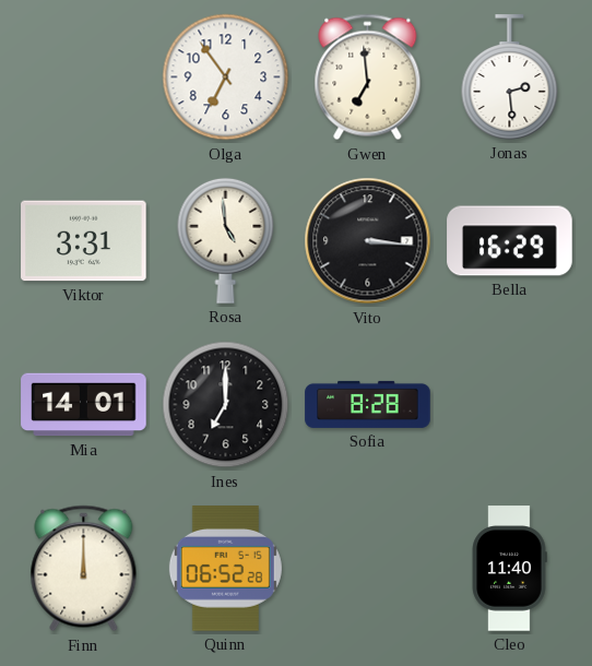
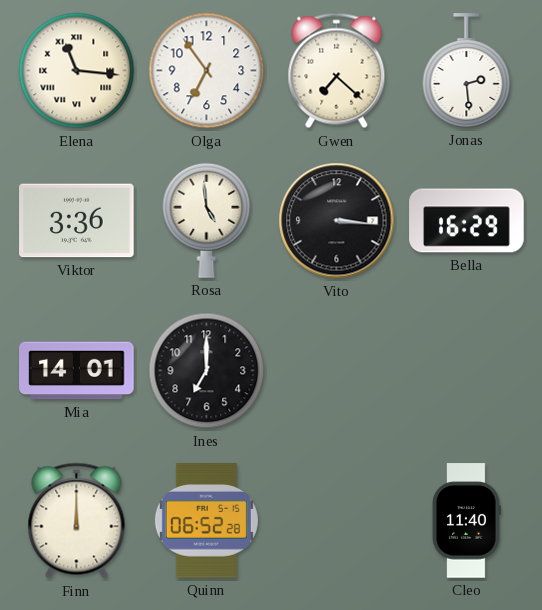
Elena: none -> 11:16
Gwen: 6:59 -> 7:22
Viktor: 3:31 -> 3:36
Sofia: 8:28 -> none
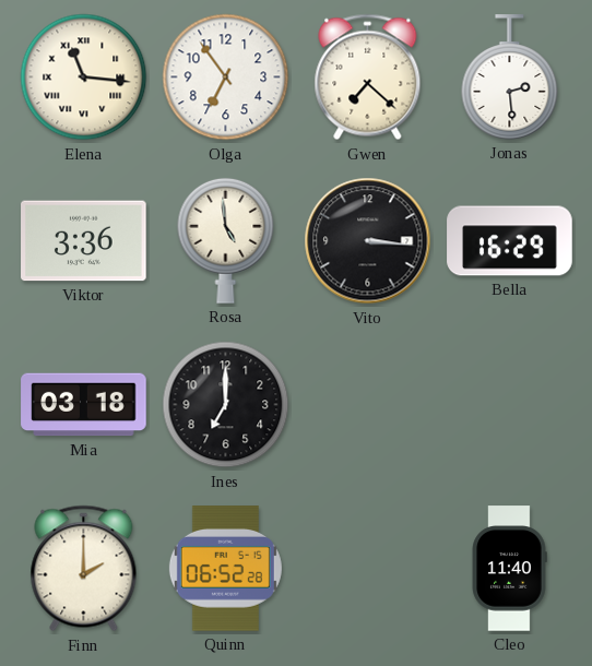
Mia: 14:01 -> 03:18
Finn: 12:00 -> 2:00
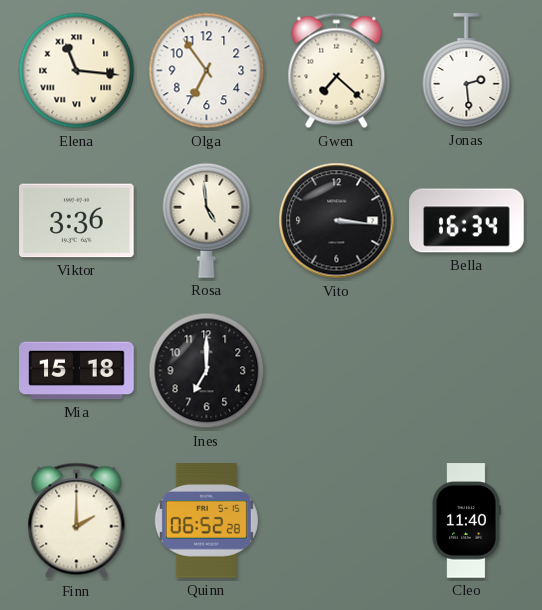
Bella: 16:29 -> 16:34
Mia: 03:18 -> 15:18
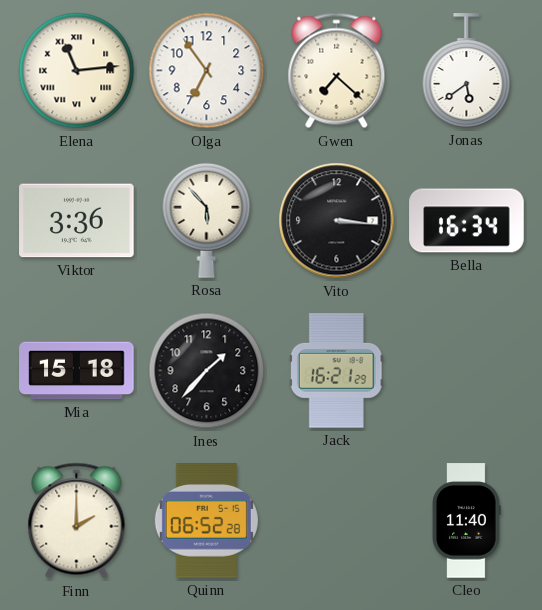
Elena: 11:16 -> 11:14
Jonas: 2:29 -> 5:39
Rosa: 4:59 -> 5:53
Ines: 7:00 -> 1:37
Jack: none -> 16:21
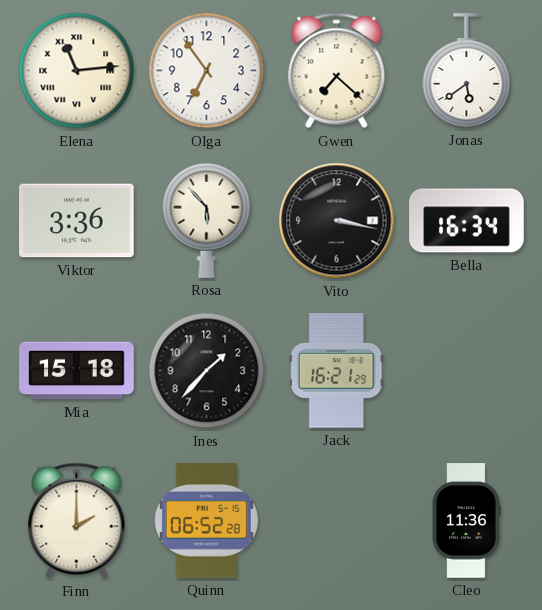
Vito: 3:16 -> 3:17
Cleo: 11:40 -> 11:36
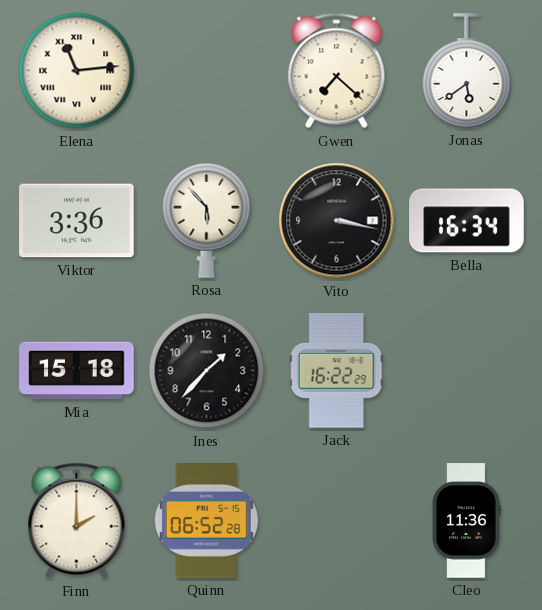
Olga: 6:54 -> none
Jack: 16:21 -> 16:22
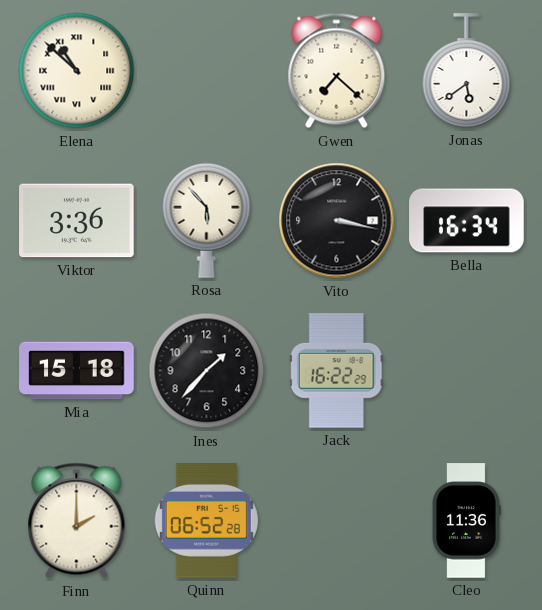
Elena: 11:14 -> 10:52
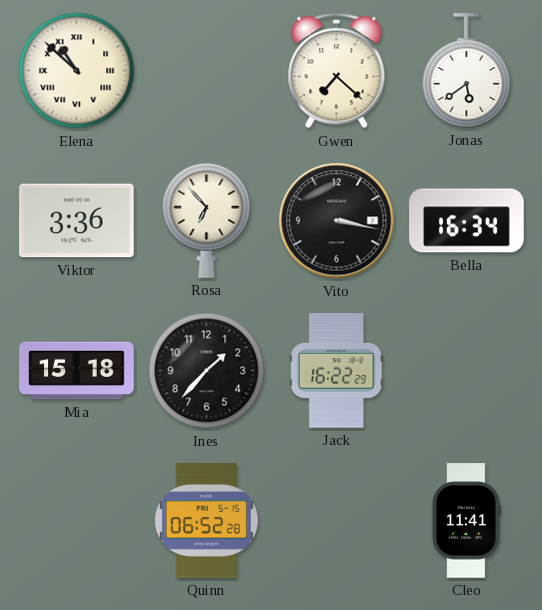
Rosa: 5:53 -> 6:53
Finn: 2:00 -> none
Cleo: 11:36 -> 11:41
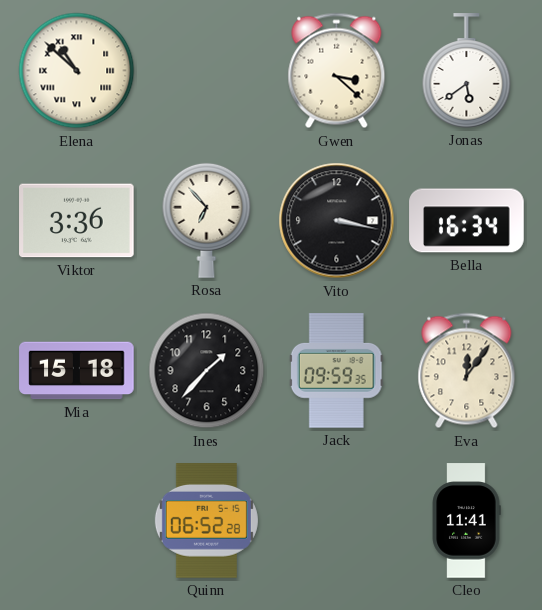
Gwen: 7:22 -> 3:22
Jack: 16:22 -> 09:59
Eva: none -> 12:06
